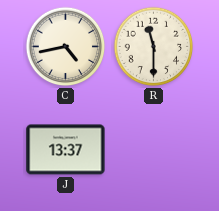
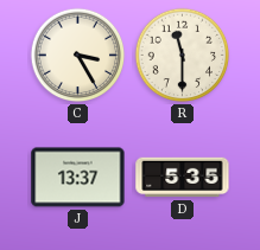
C: 4:43 -> 3:25
D: none -> 5:35
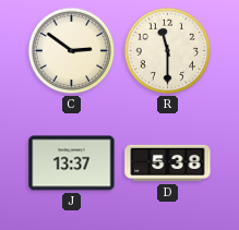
C: 3:25 -> 2:51
D: 5:35 -> 5:38
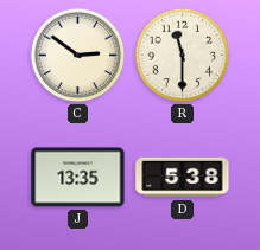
J: 13:37 -> 13:35
